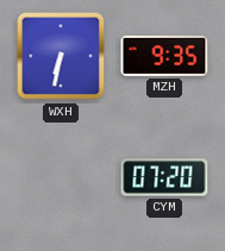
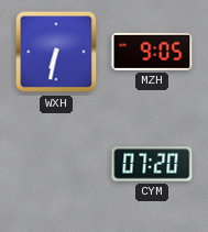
MZH: 9:35 -> 9:05
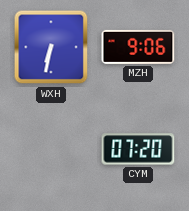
MZH: 9:05 -> 9:06
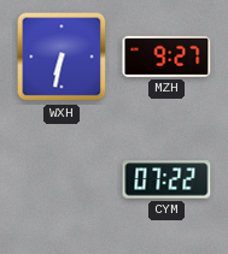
MZH: 9:06 -> 9:27
CYM: 07:20 -> 07:22
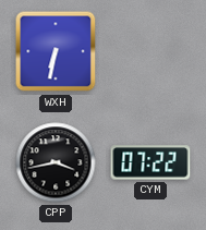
MZH: 9:27 -> none
CPP: none -> 3:43
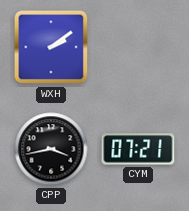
WXH: 6:32 -> 2:09
CYM: 07:22 -> 07:21
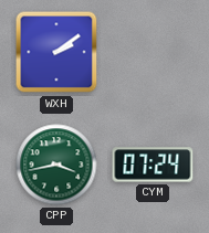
CPP dial: black -> green
CYM: 07:21 -> 07:24
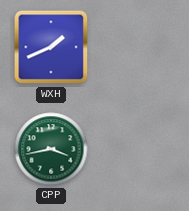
WXH: 2:09 -> 1:41
CYM: 07:24 -> none
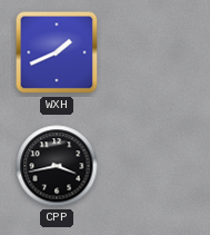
CPP dial: green -> black
